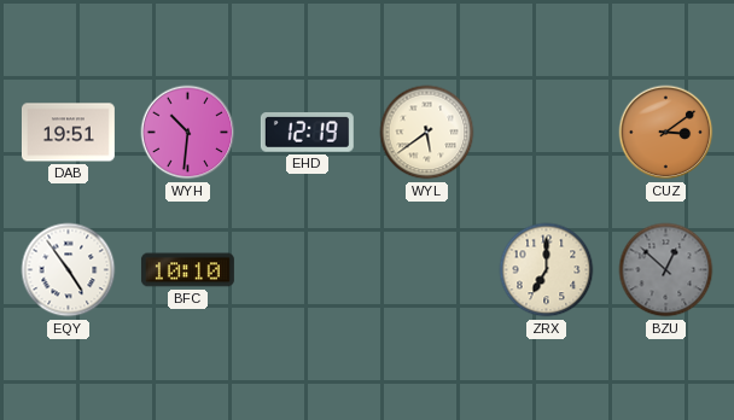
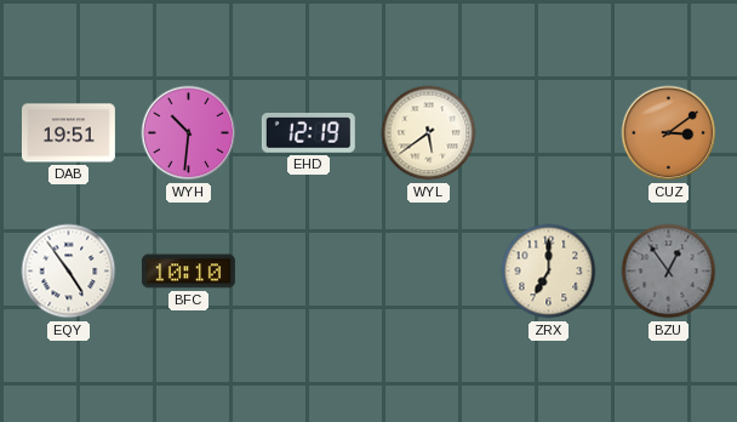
BZU: 12:52 -> 12:54
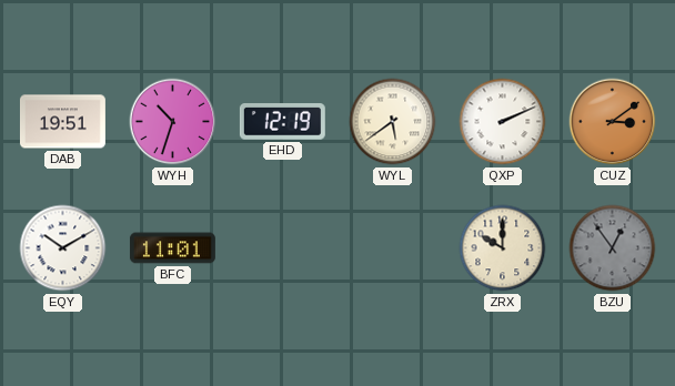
WYH: 10:31 -> 10:33
QXP: none -> 2:11
EQY: 4:54 -> 10:10
BFC: 10:10 -> 11:01
ZRX: 7:00 -> 10:00
